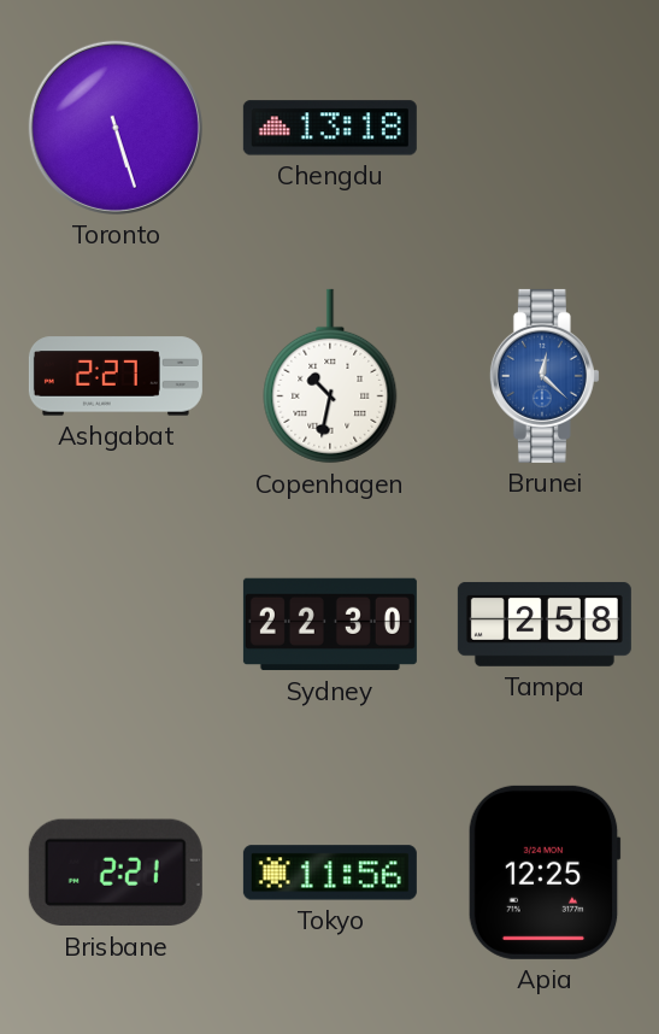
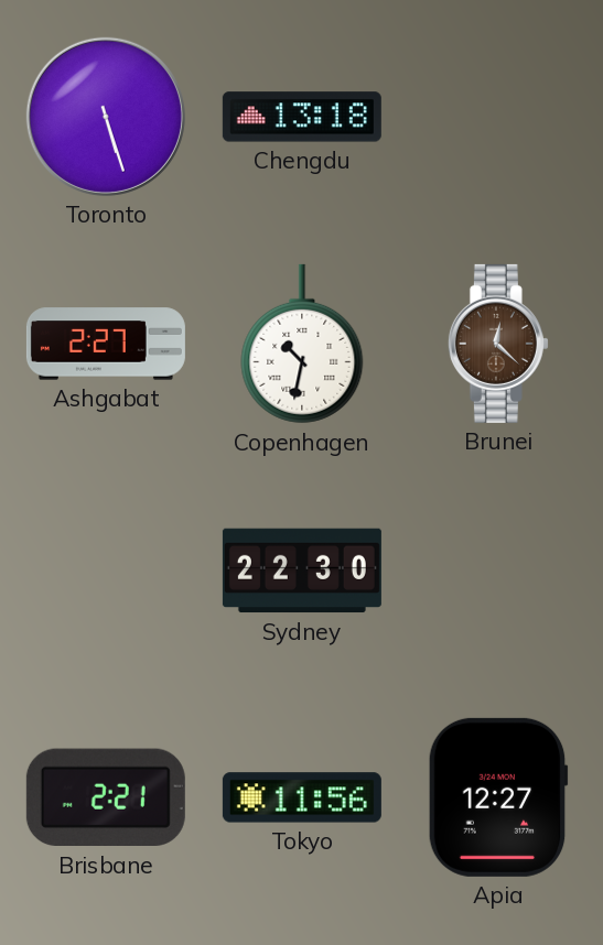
Brunei dial: blue -> brown
Tampa: 2:58 -> none
Apia: 12:25 -> 12:27
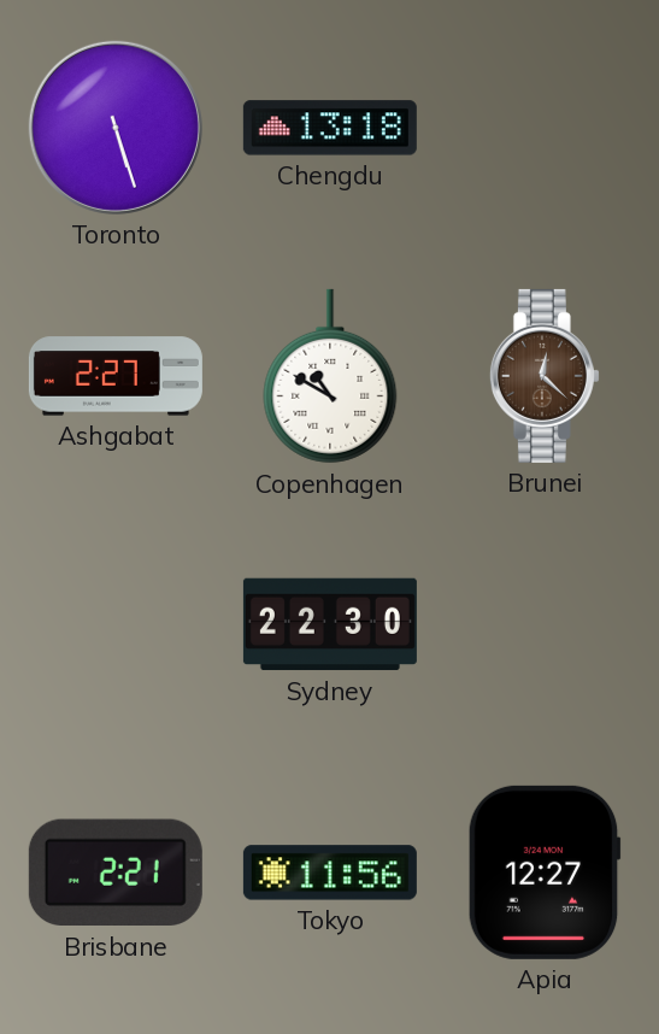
Copenhagen: 10:32 -> 10:50
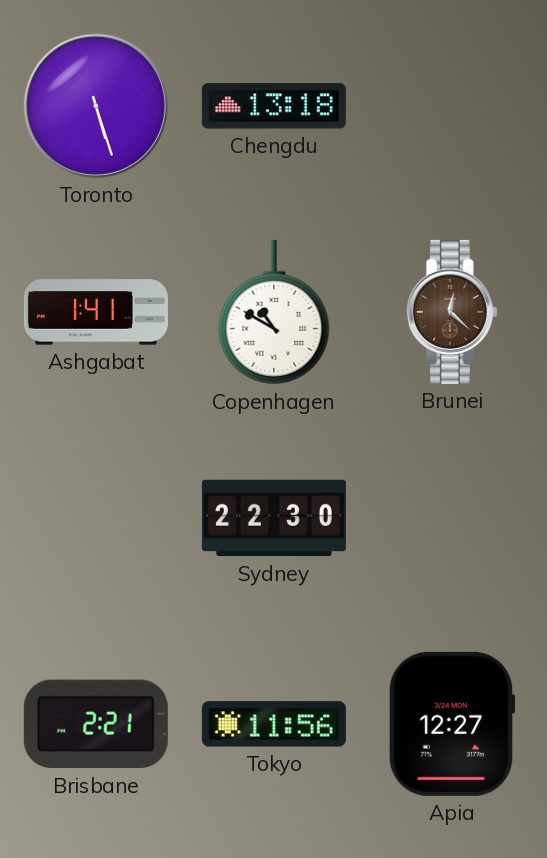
Ashgabat: 2:27 -> 1:41
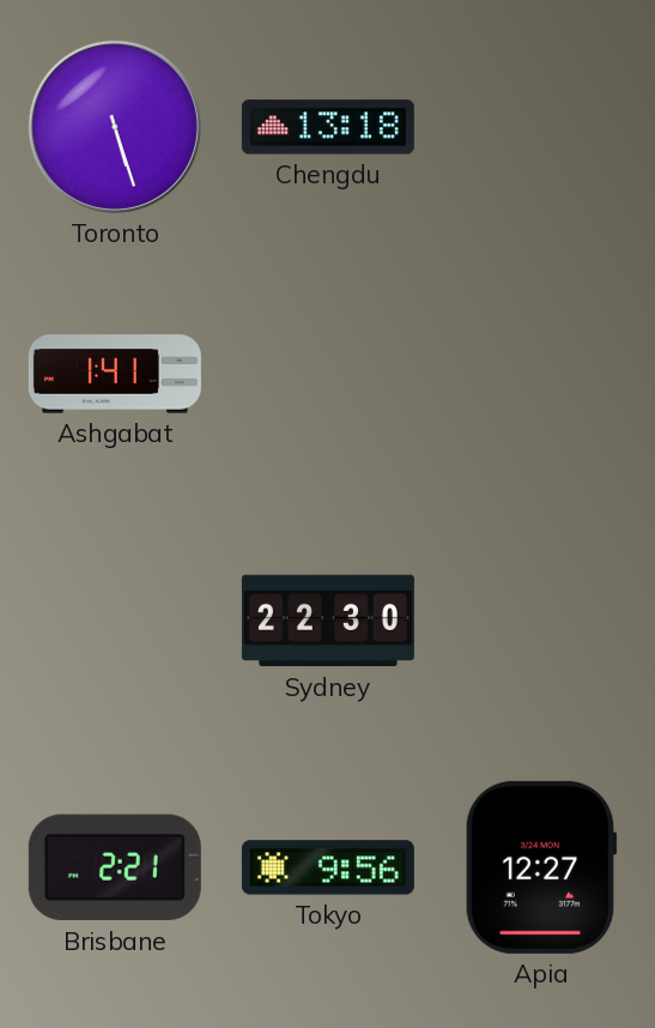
Copenhagen: 10:50 -> none
Brunei: 12:22 -> none
Tokyo: 11:56 -> 9:56
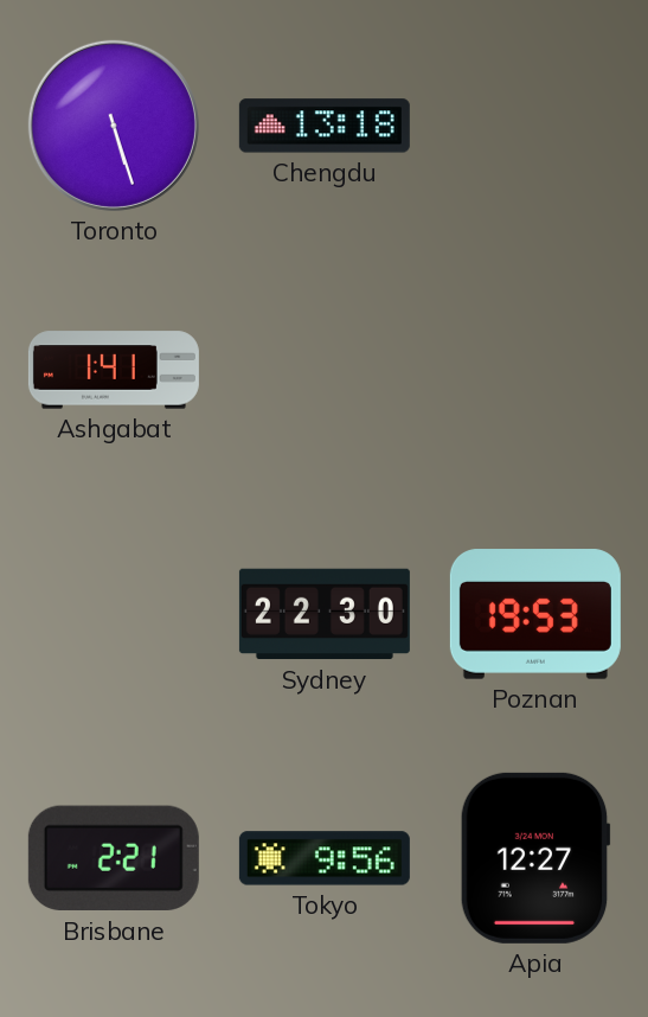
Poznan: none -> 19:53
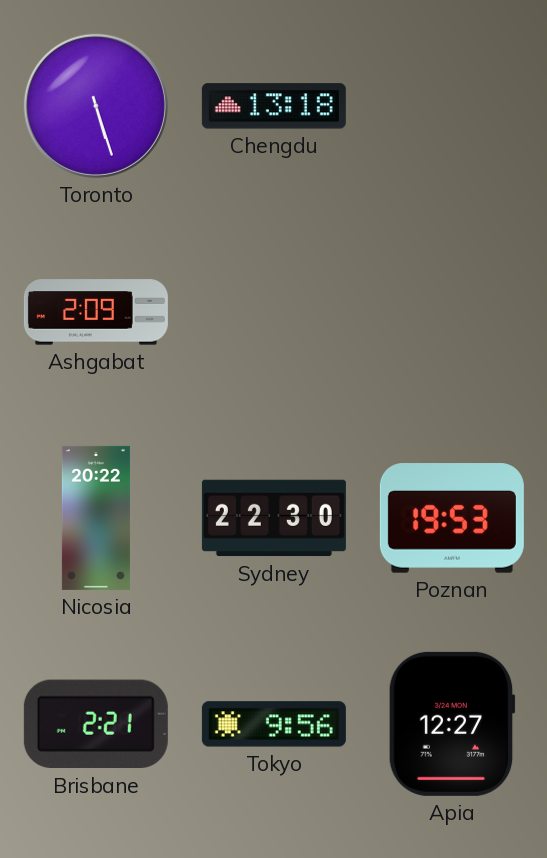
Ashgabat: 1:41 -> 2:09
Nicosia: none -> 20:22
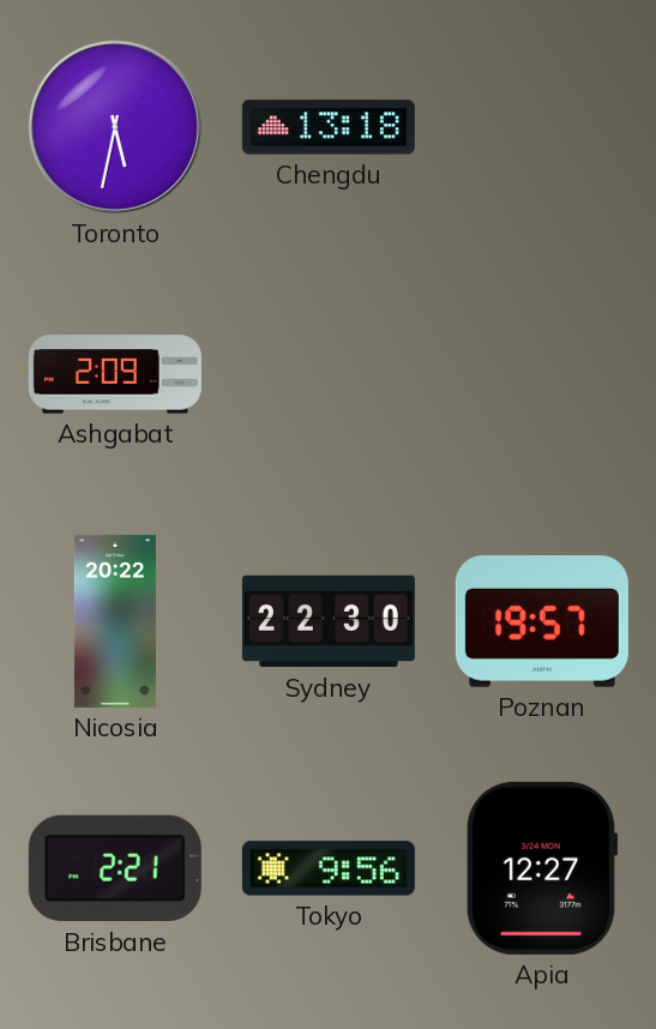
Toronto: 5:27 -> 5:32
Poznan: 19:53 -> 19:57
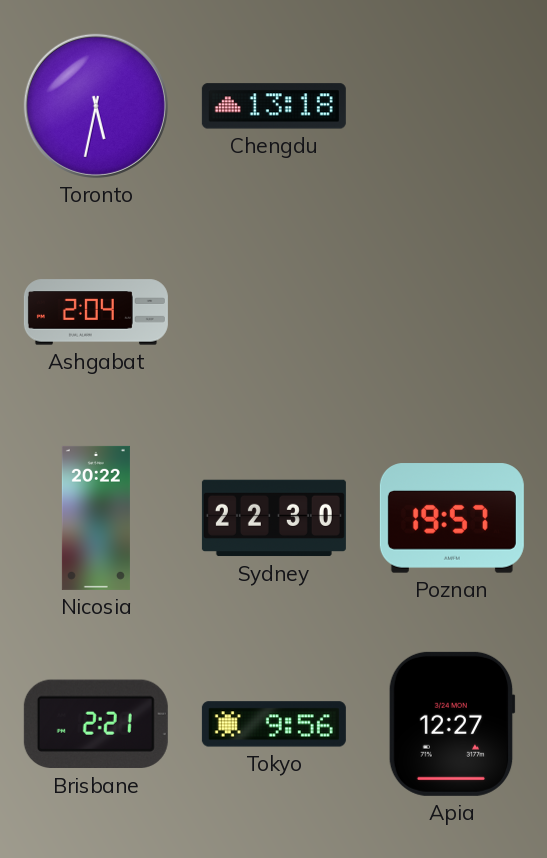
Ashgabat: 2:09 -> 2:04
